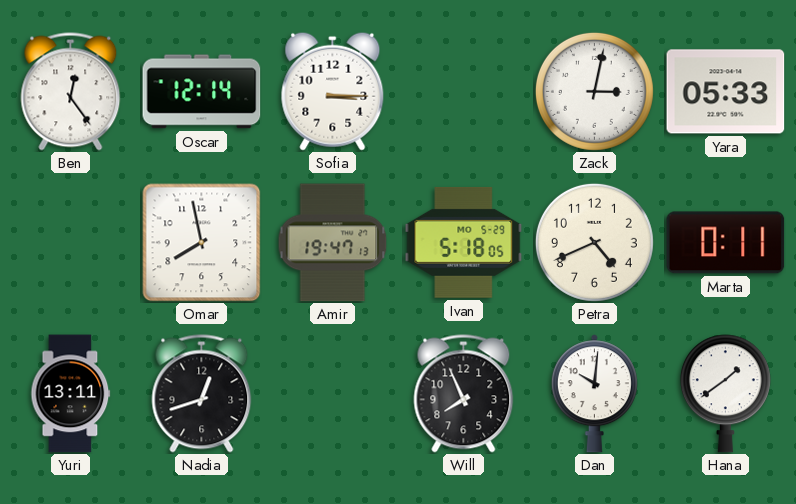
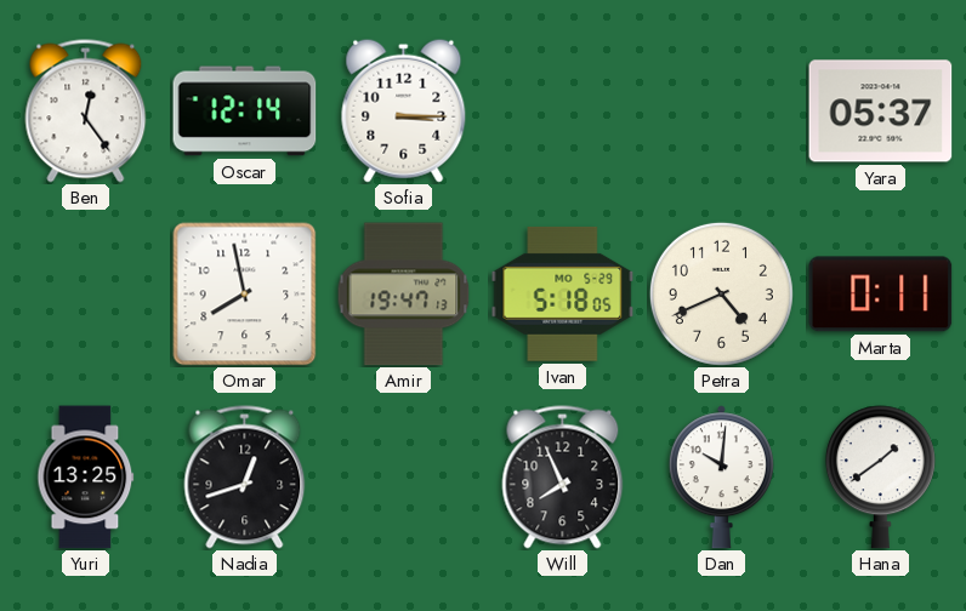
Zack: 3:02 -> none
Yara: 05:33 -> 05:37
Yuri: 13:11 -> 13:25
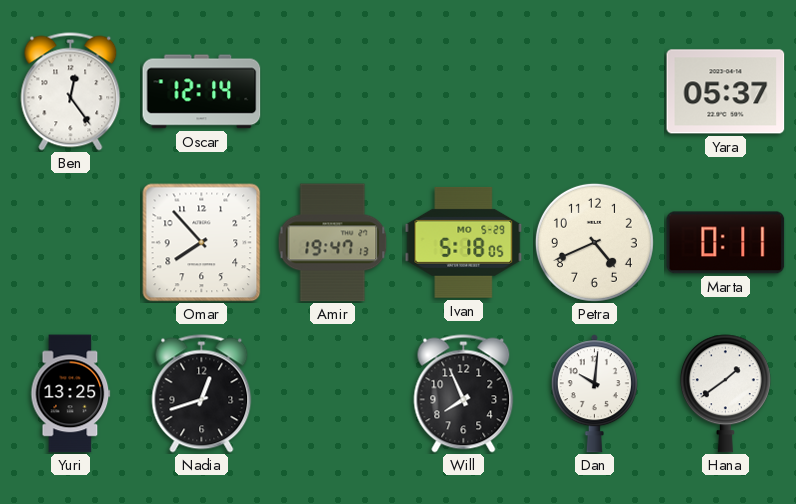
Sofia: 3:15 -> none
Omar: 7:58 -> 7:53
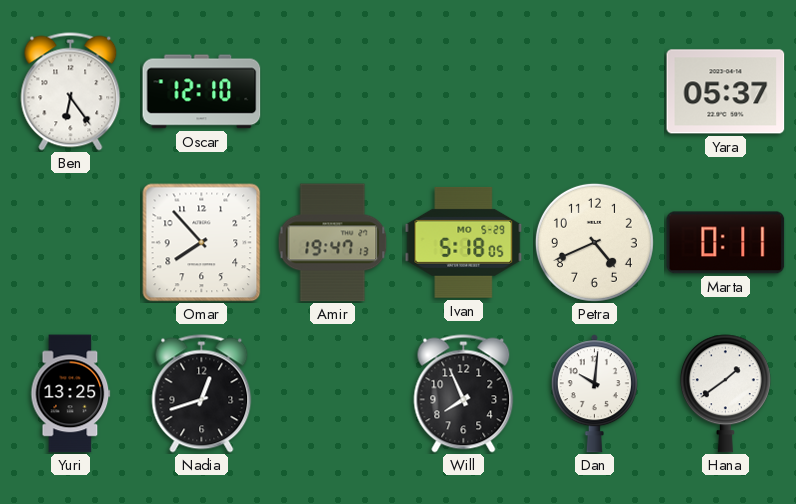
Ben: 12:24 -> 6:24
Oscar: 12:14 -> 12:10
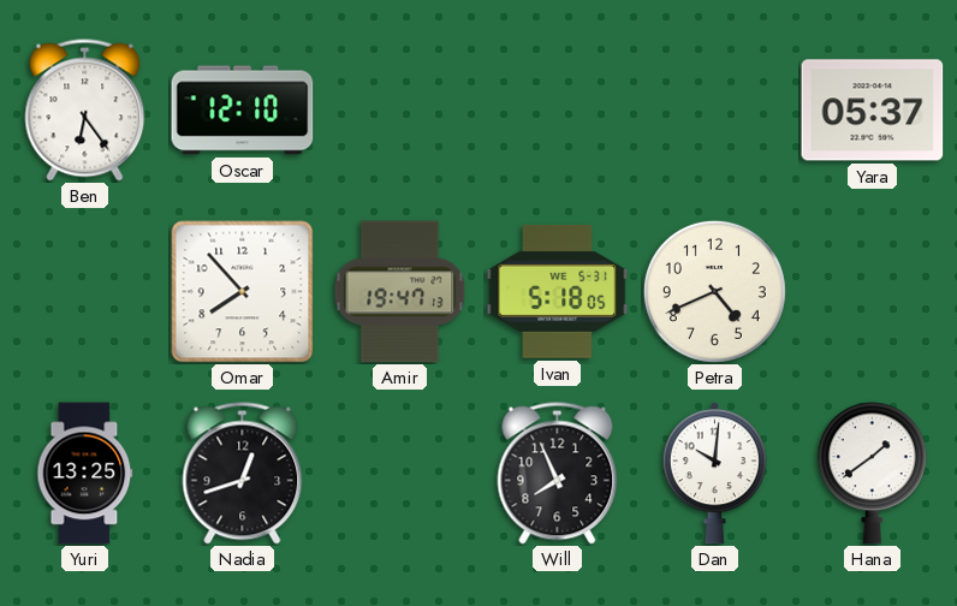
Ivan date: MO 5-29 -> WE 5-31
Marta: 0:11 -> none
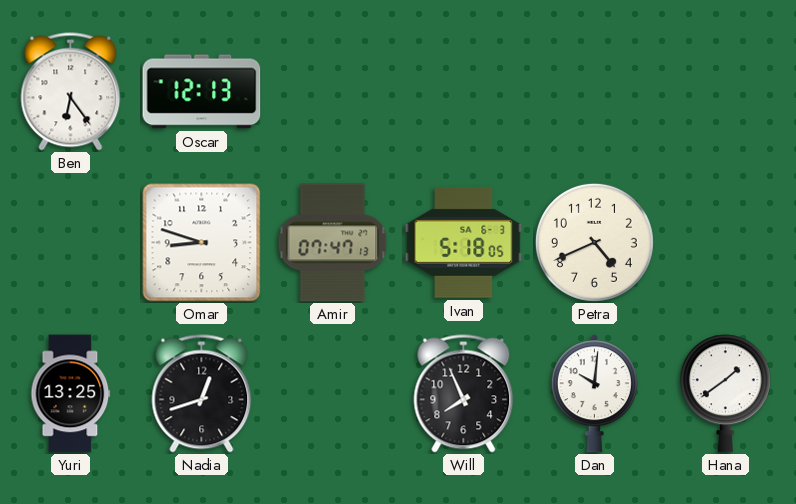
Oscar: 12:10 -> 12:13
Yara: 05:37 -> none
Omar: 7:53 -> 8:48
Amir: 19:47 -> 07:47
Ivan date: WE 5-31 -> SA 6-3
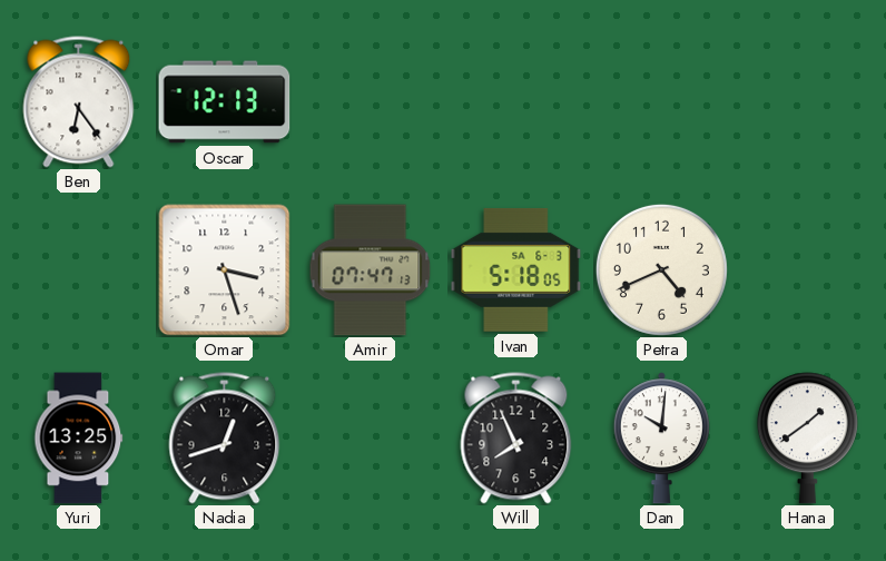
Omar: 8:48 -> 3:27
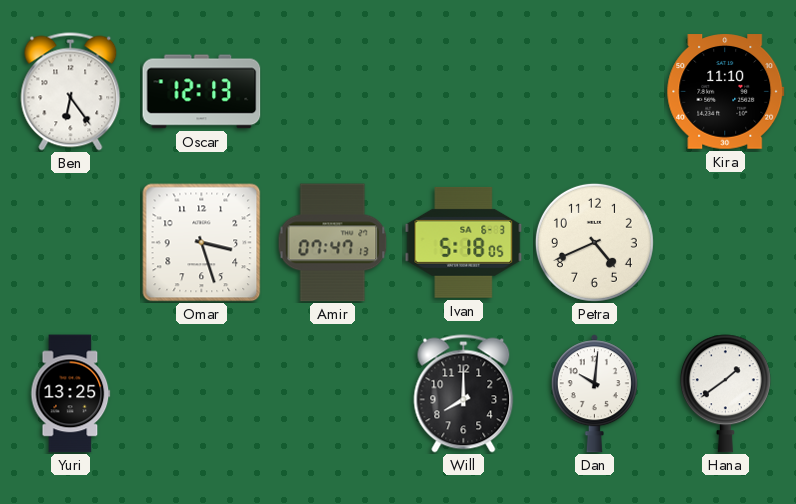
Kira: none -> 11:10
Nadia: 12:42 -> none
Will: 7:56 -> 8:00
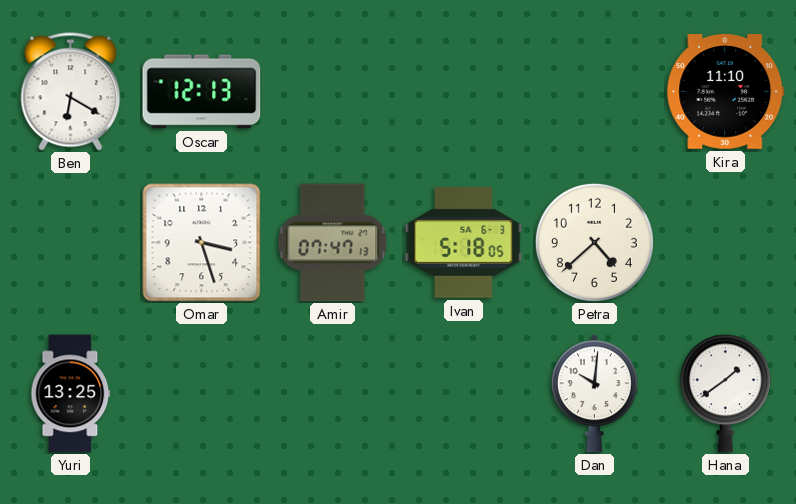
Ben: 6:24 -> 6:20
Petra: 4:41 -> 4:38
Will: 8:00 -> none
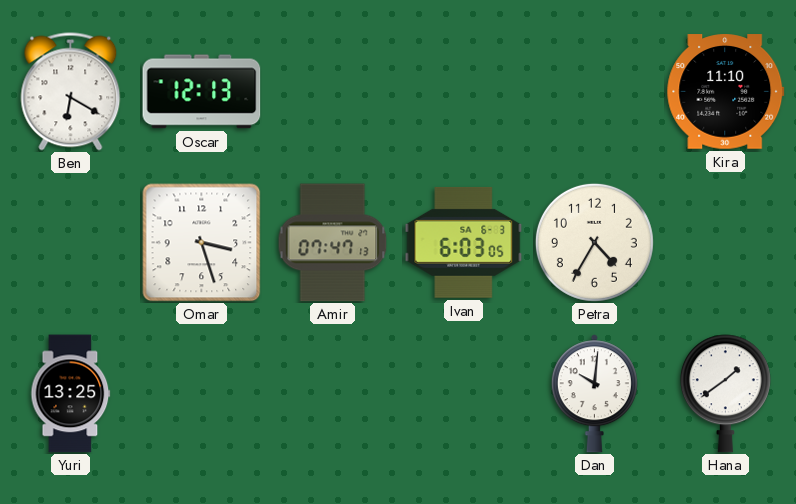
Ivan: 5:18 -> 6:03
Petra: 4:38 -> 4:35
